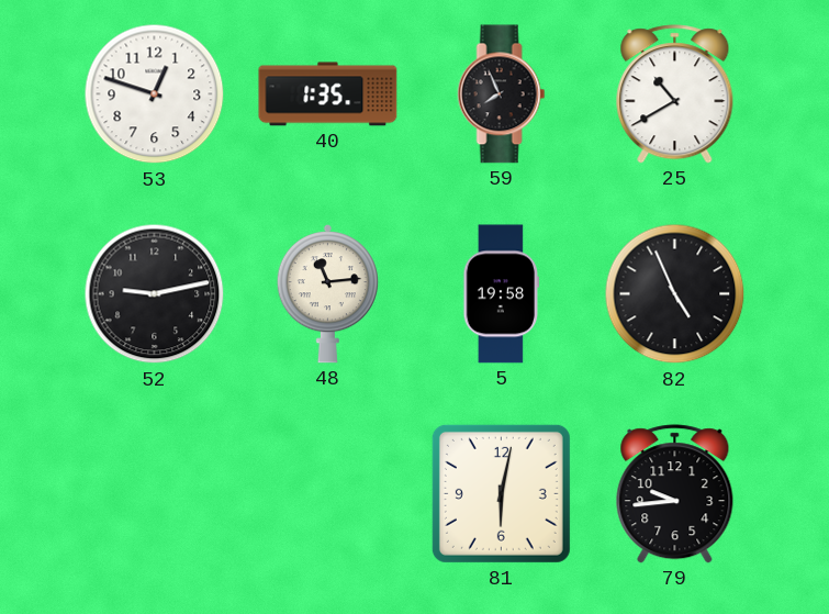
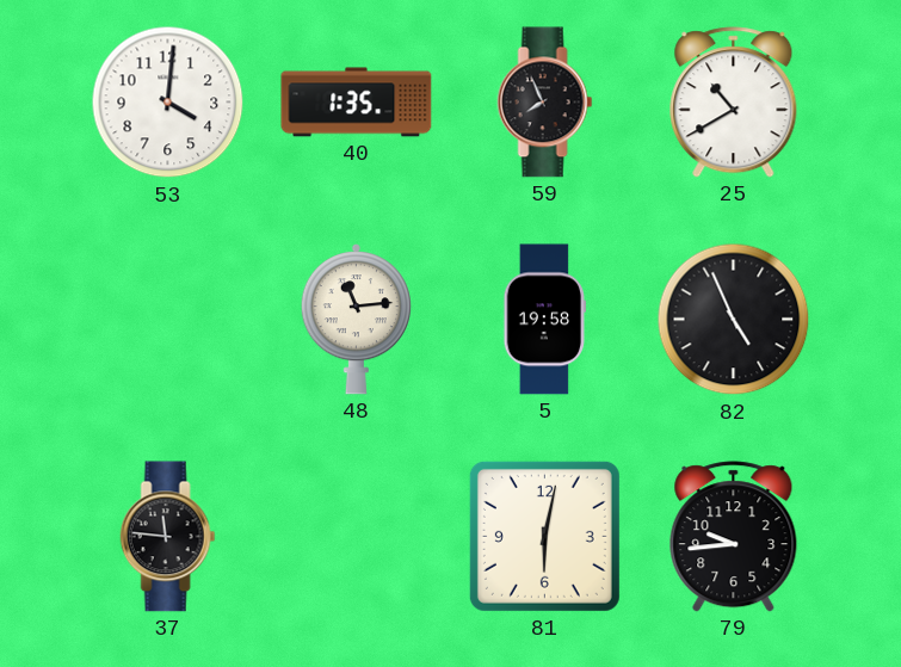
53: 12:48 -> 4:01
52: 9:13 -> none
37: none -> 11:46
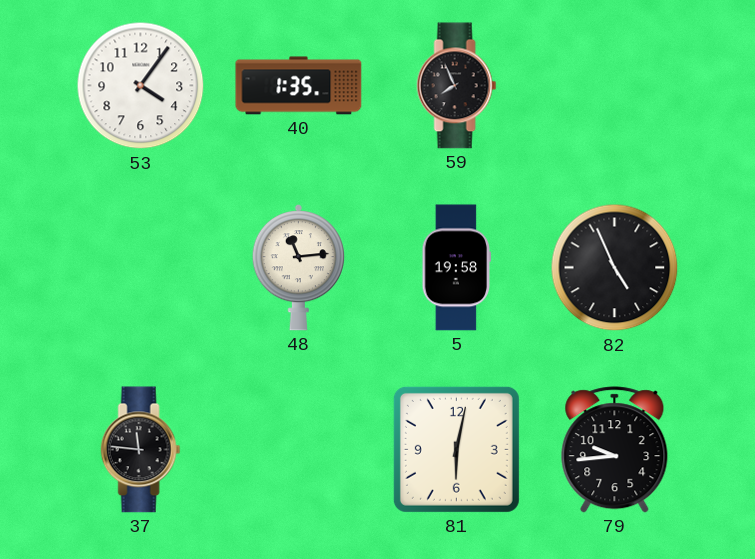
53: 4:01 -> 4:06
25: 10:40 -> none
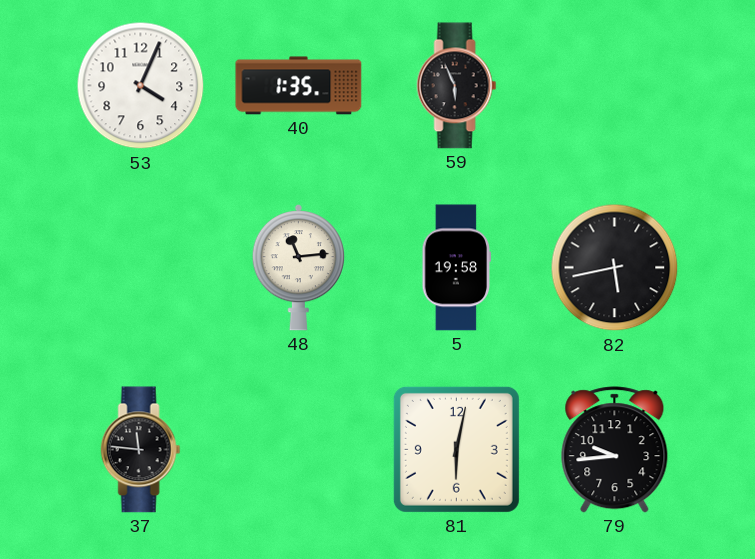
53: 4:06 -> 4:04
59: 7:56 -> 5:56
82: 4:56 -> 5:43
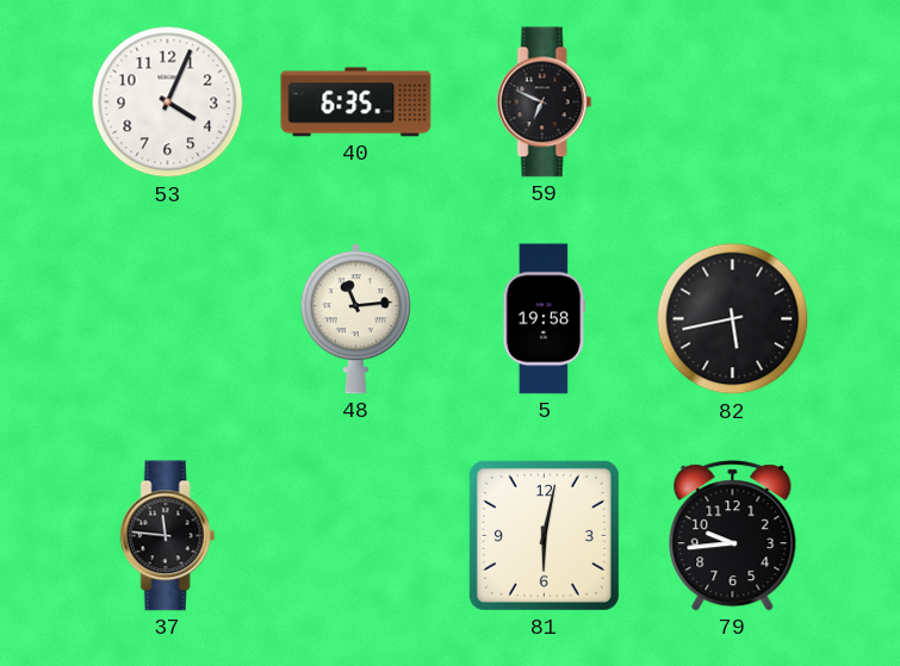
40: 1:35 -> 6:35
59: 5:56 -> 6:49
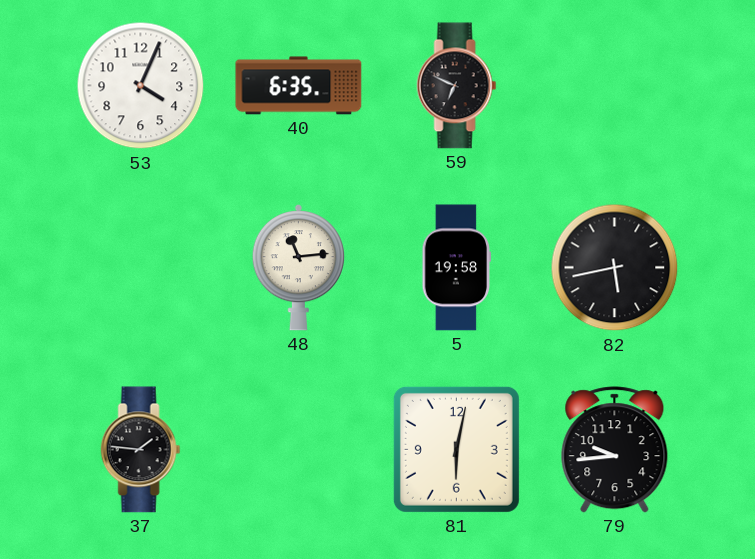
37: 11:46 -> 1:46
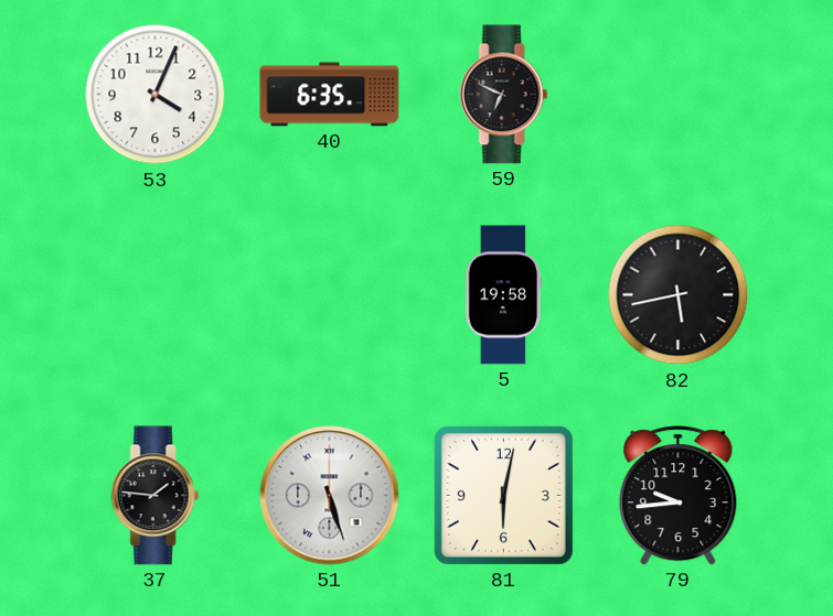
48: 11:14 -> none
51: none -> 5:27
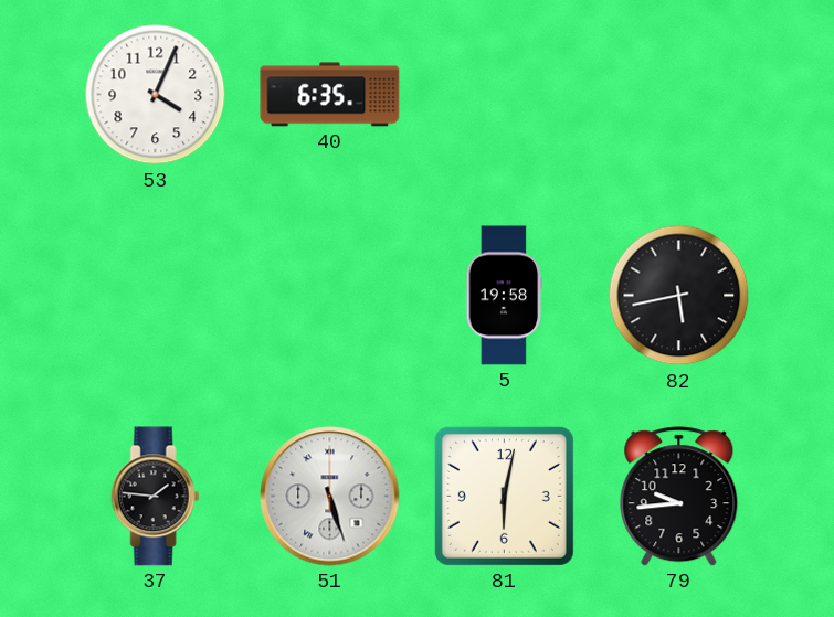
59: 6:49 -> none
